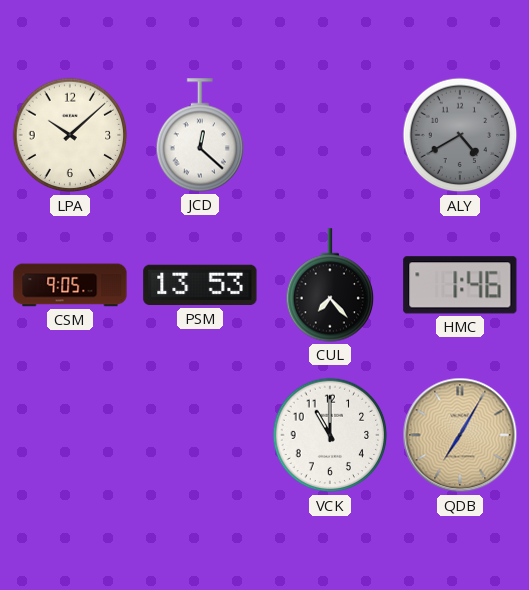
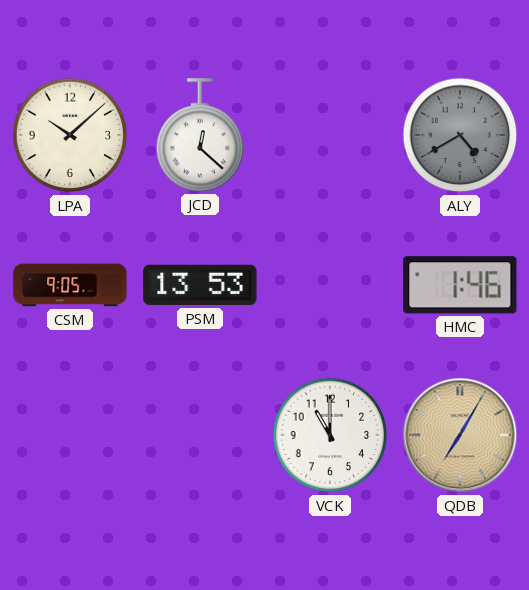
CUL: 7:23 -> none
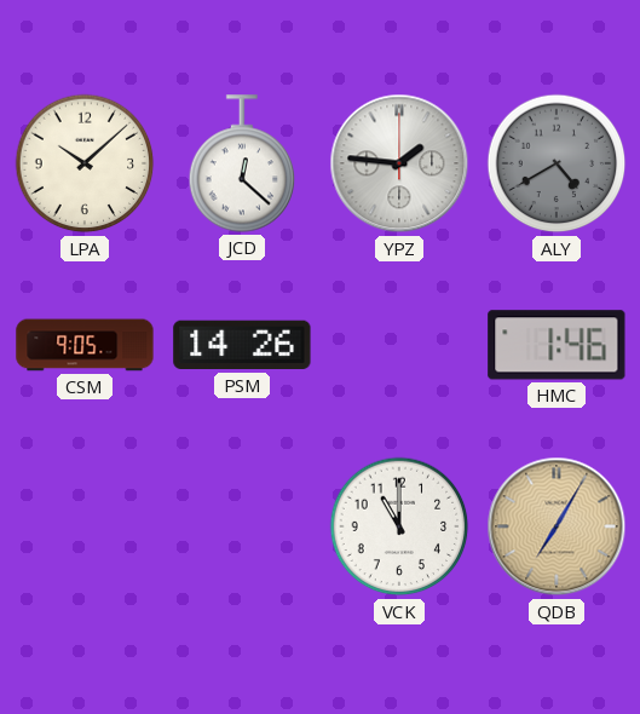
YPZ: none -> 1:46
PSM: 13:53 -> 14:26
